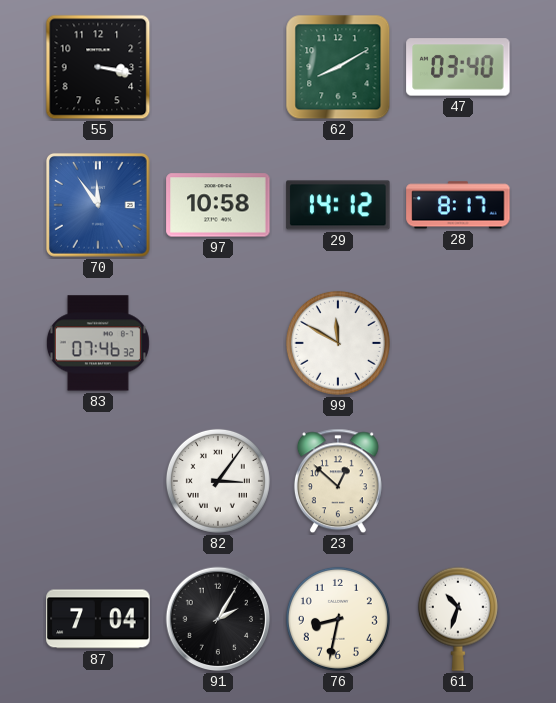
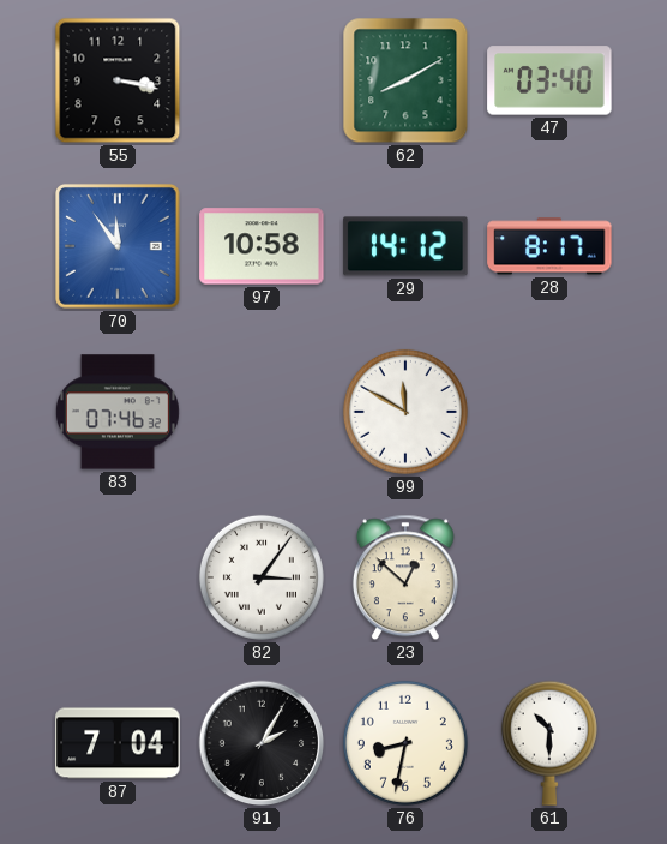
61: 10:33 -> 10:30
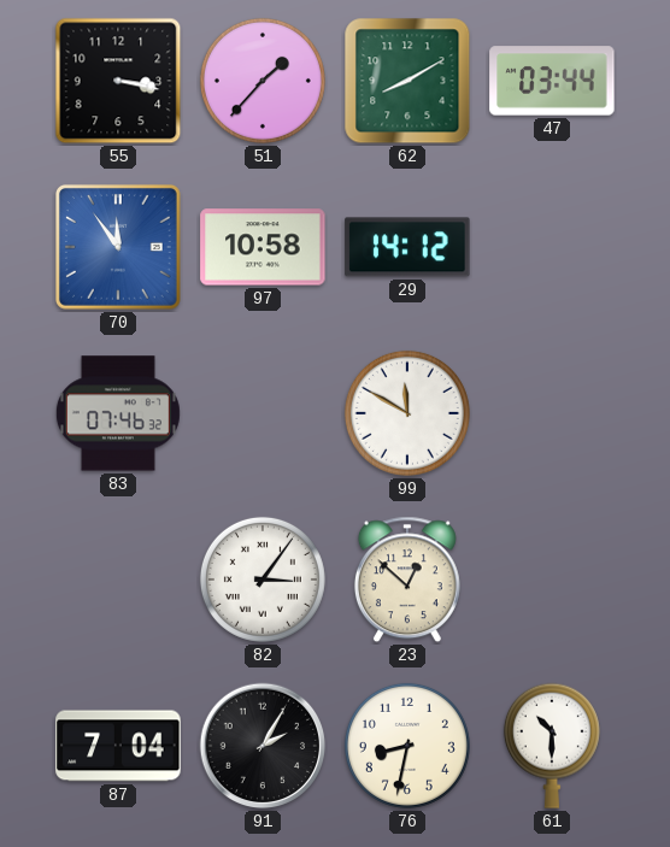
51: none -> 1:37
47: 03:40 -> 03:44
28: 8:17 -> none
